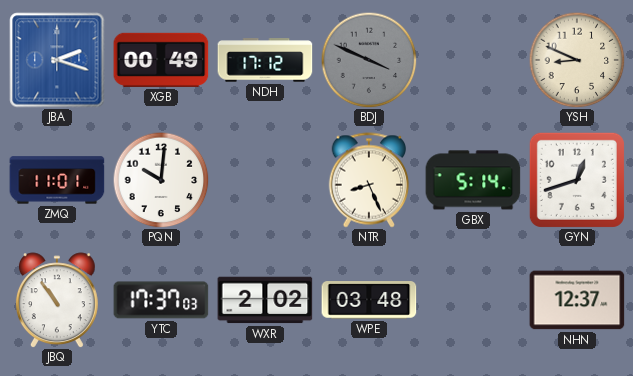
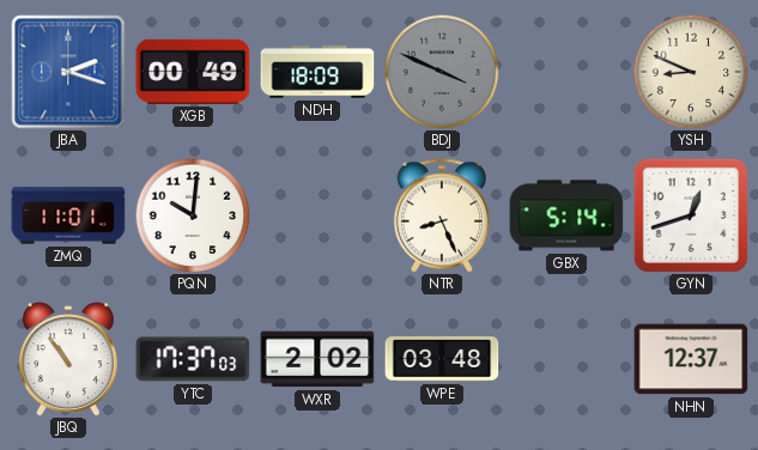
NDH: 17:12 -> 18:09
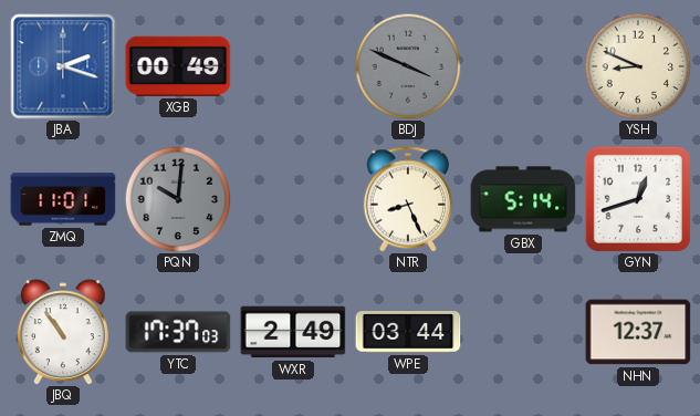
NDH: 18:09 -> none
PQN dial: white -> grey
WXR: 2:02 -> 2:49
WPE: 03:48 -> 03:44
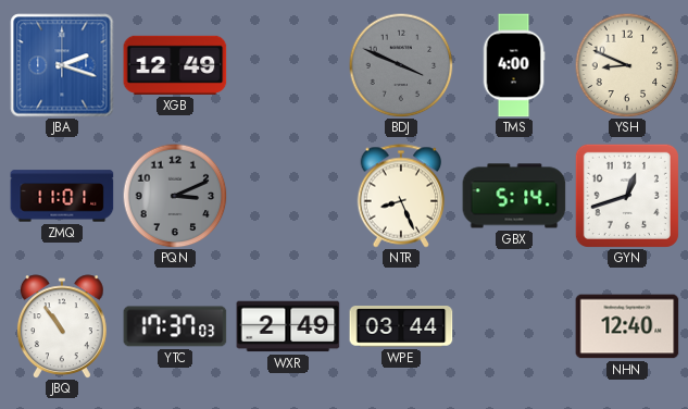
XGB: 00:49 -> 12:49
TMS: none -> 4:00
PQN: 10:01 -> 3:11
NHN: 12:37 -> 12:40
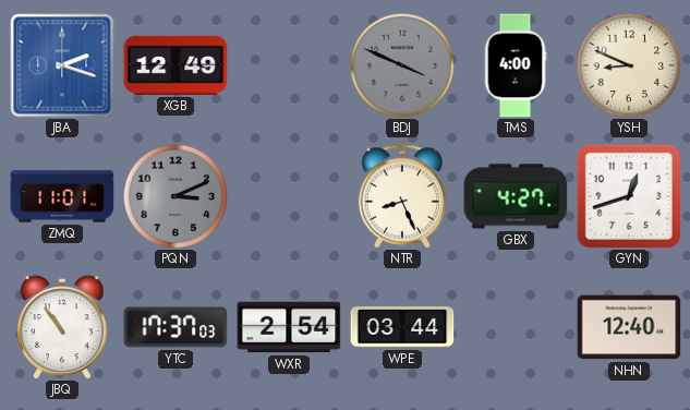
GBX: 5:14 -> 4:27
WXR: 2:49 -> 2:54
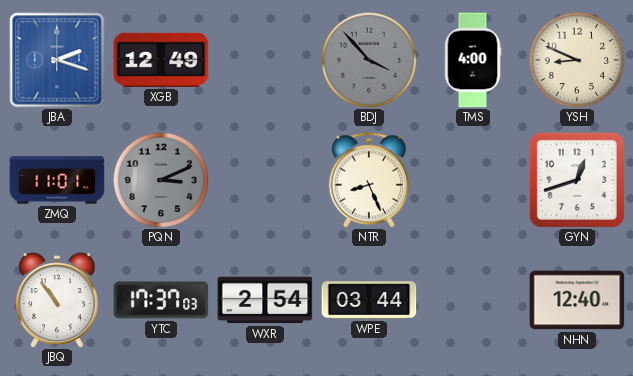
BDJ: 3:49 -> 3:53
GBX: 4:27 -> none
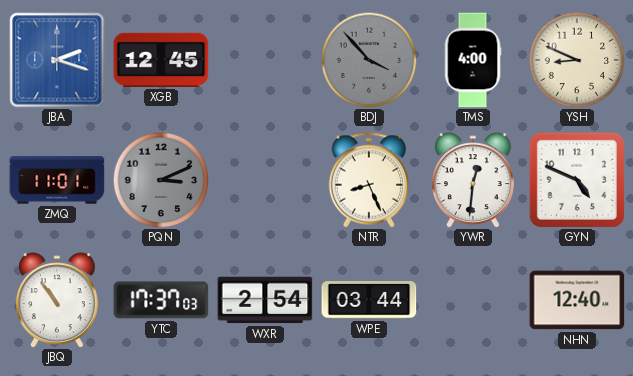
XGB: 12:49 -> 12:45
YWR: none -> 12:31
GYN: 12:42 -> 4:49
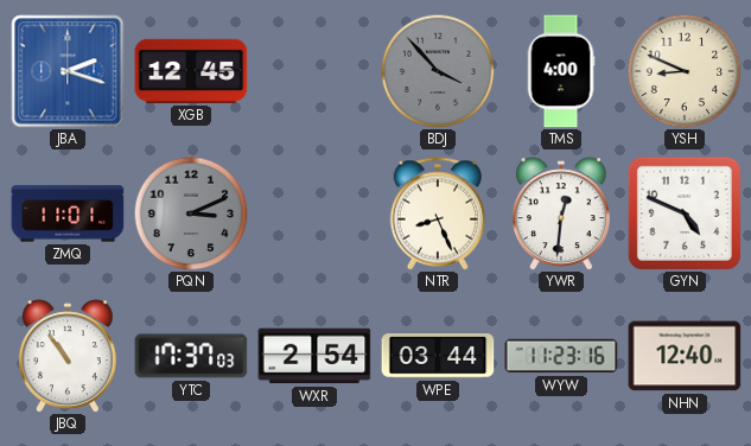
WYW: none -> 11:23
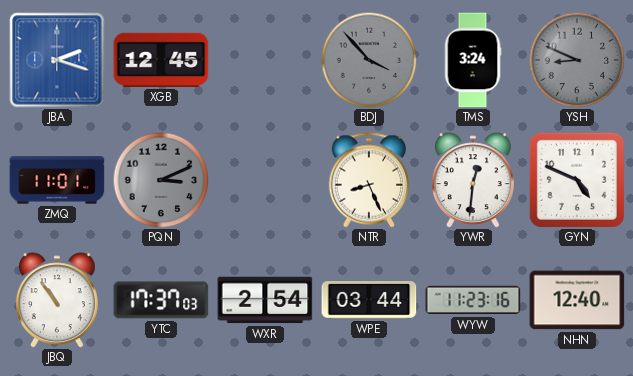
TMS: 4:00 -> 3:24
YSH dial: cream -> grey
